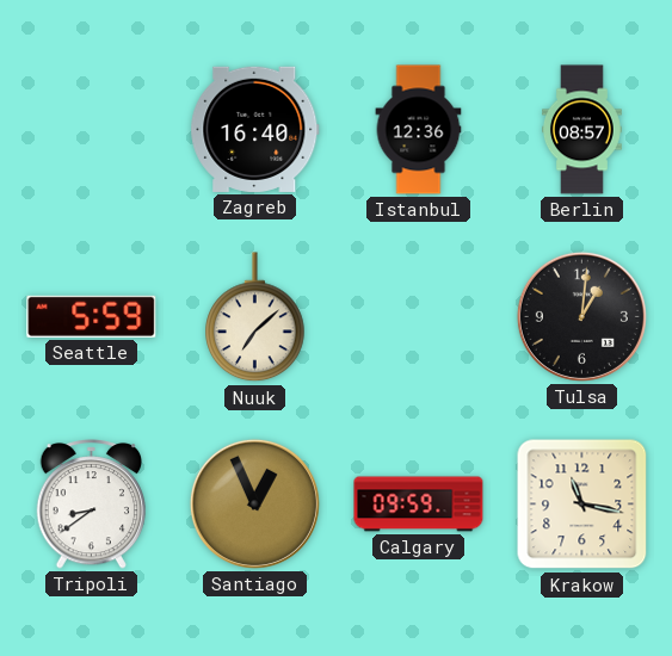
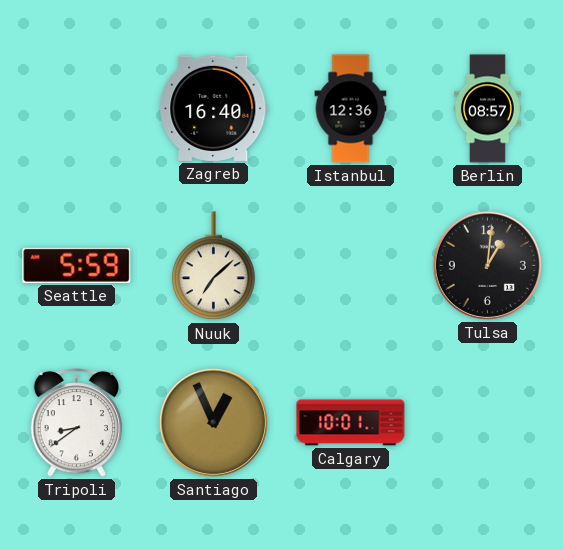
Calgary: 09:59 -> 10:01
Krakow: 11:17 -> none
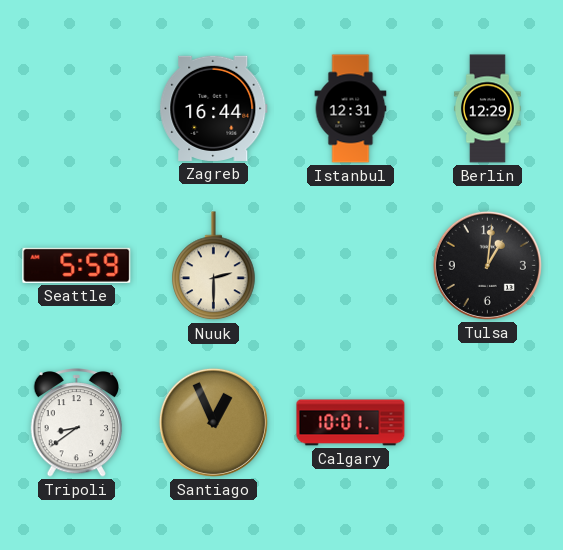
Zagreb: 16:40 -> 16:44
Istanbul: 12:36 -> 12:31
Berlin: 08:57 -> 12:29
Nuuk: 7:08 -> 2:30
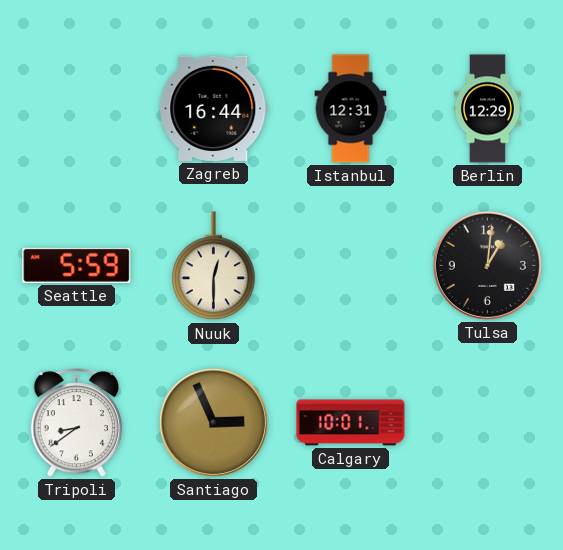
Nuuk: 2:30 -> 12:30
Santiago: 12:56 -> 2:56
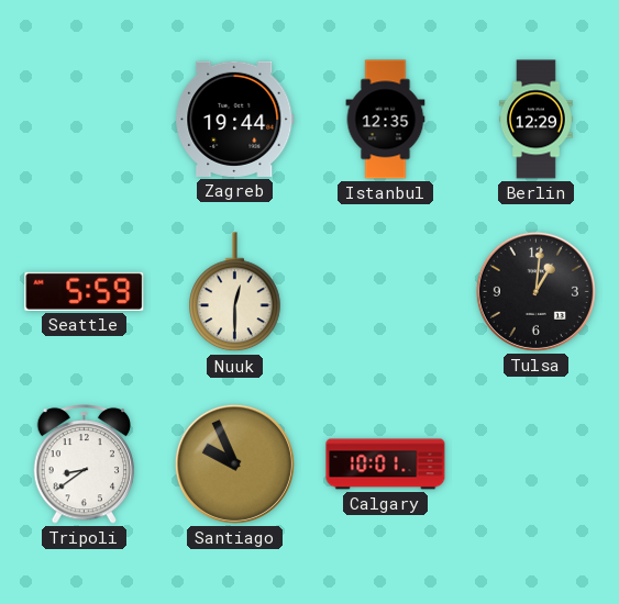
Zagreb: 16:44 -> 19:44
Istanbul: 12:31 -> 12:35
Santiago: 2:56 -> 9:56
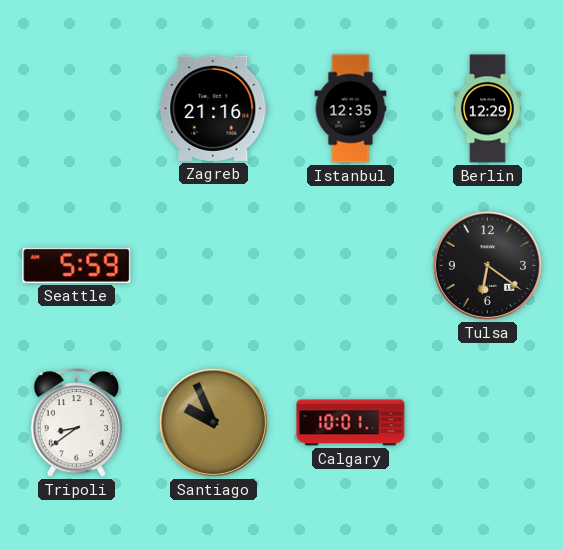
Zagreb: 19:44 -> 21:16
Nuuk: 12:30 -> none
Tulsa: 1:01 -> 6:21
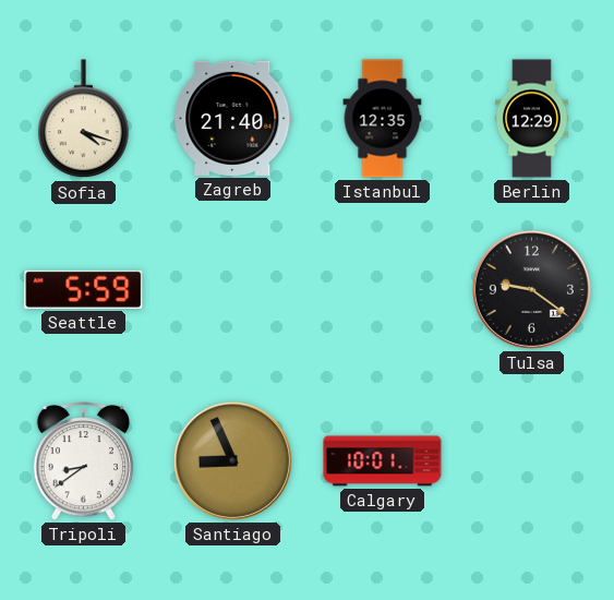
Sofia: none -> 4:18
Zagreb: 21:16 -> 21:40
Tulsa: 6:21 -> 9:21
Santiago: 9:56 -> 8:56
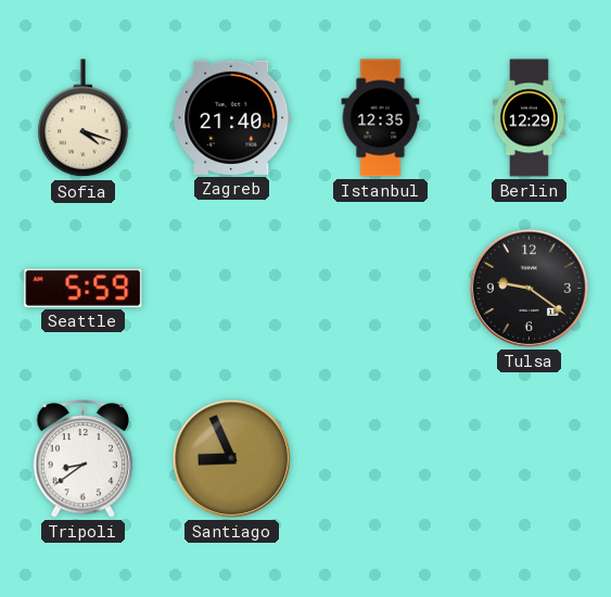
Calgary: 10:01 -> none
